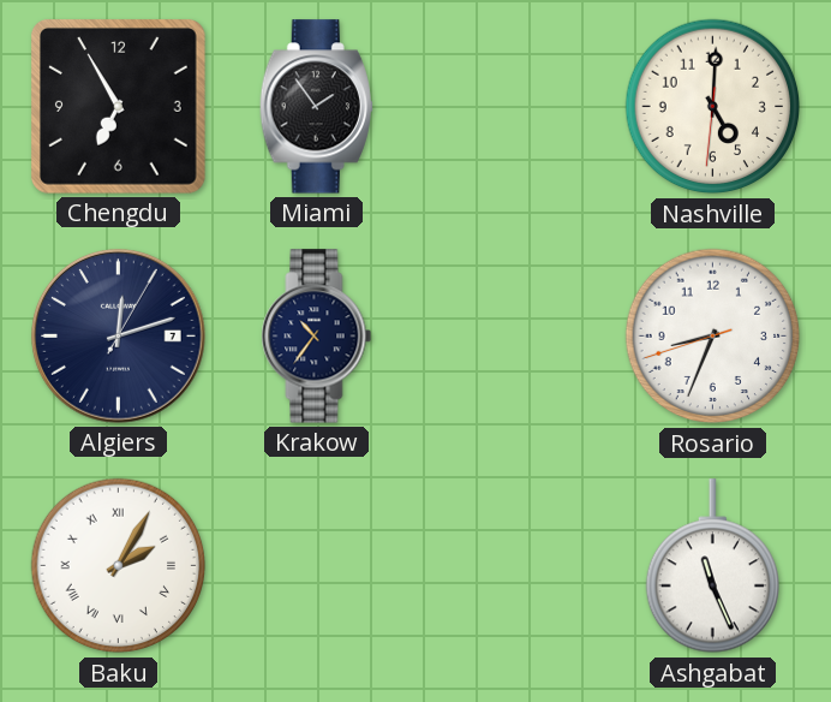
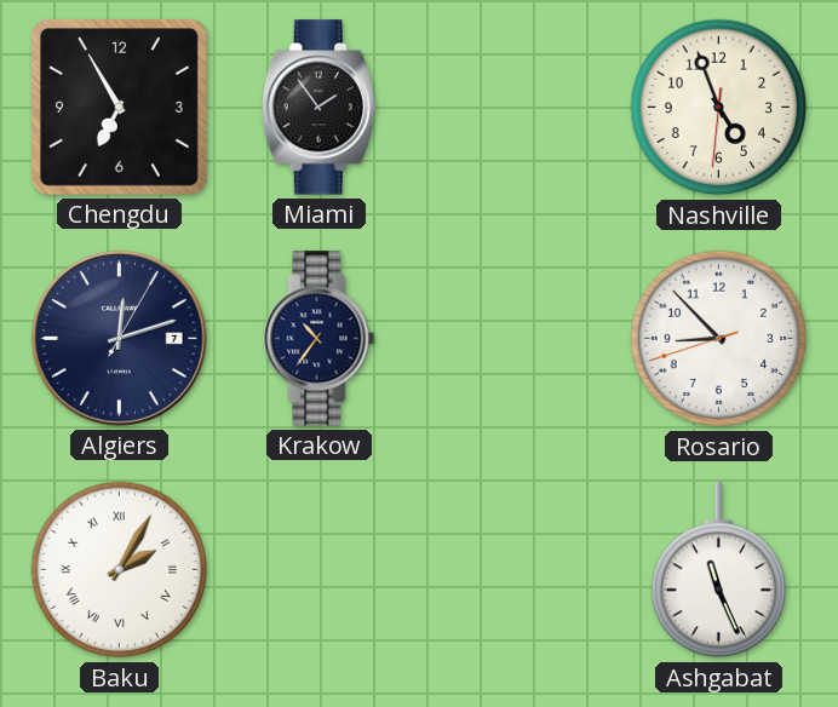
Nashville: 5:00 -> 4:56
Rosario: 8:33 -> 8:52
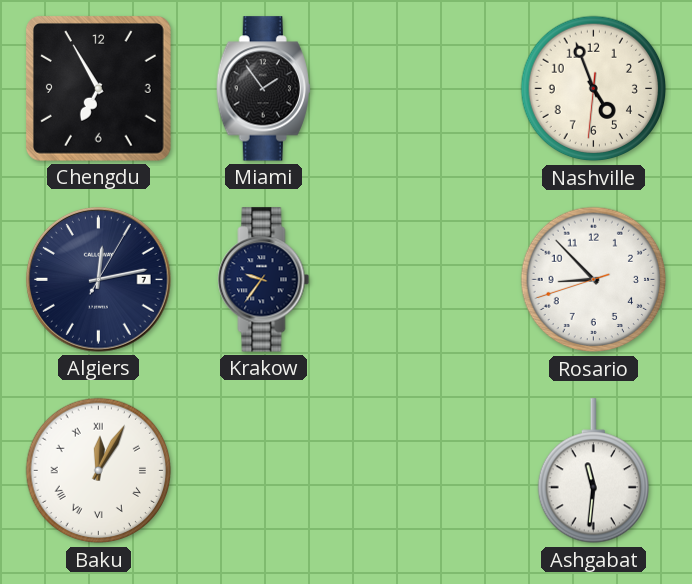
Algiers: 12:12 -> 12:13
Krakow: 10:36 -> 9:36
Baku: 2:05 -> 12:05
Ashgabat: 11:26 -> 11:31
